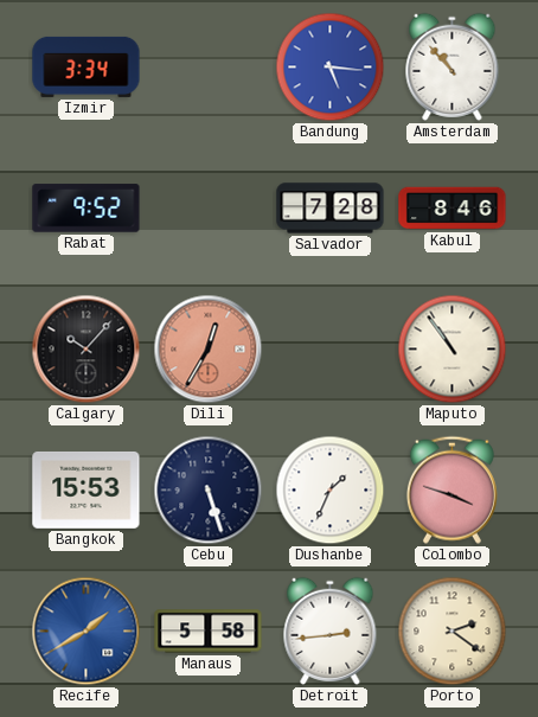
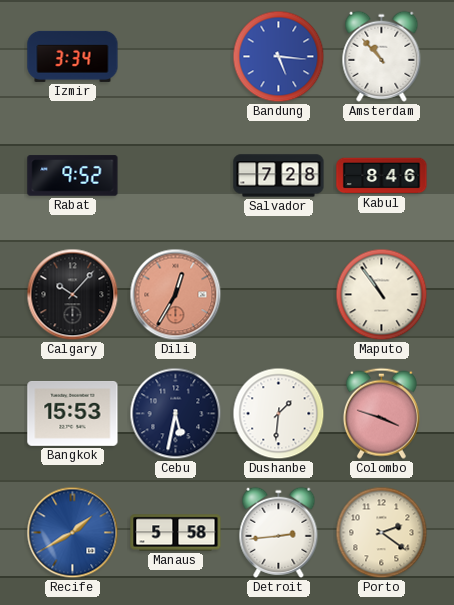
Cebu: 5:27 -> 5:32
Dushanbe: 1:34 -> 1:31
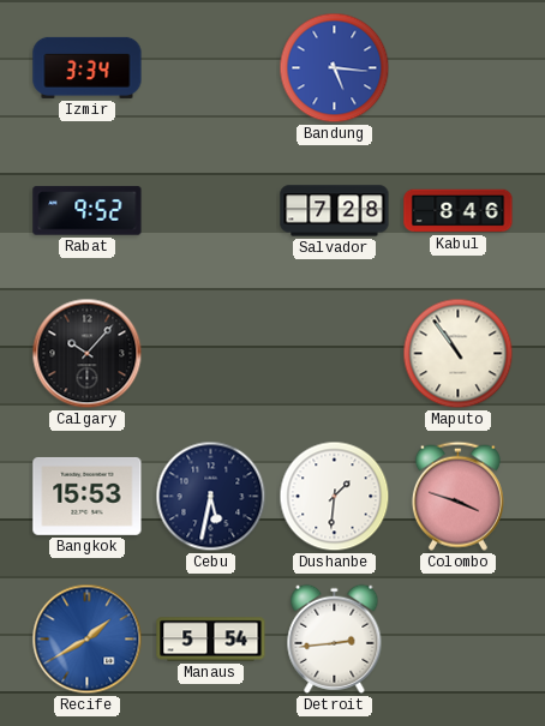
Amsterdam: 10:53 -> none
Dili: 12:35 -> none
Manaus: 5:58 -> 5:54
Porto: 2:21 -> none
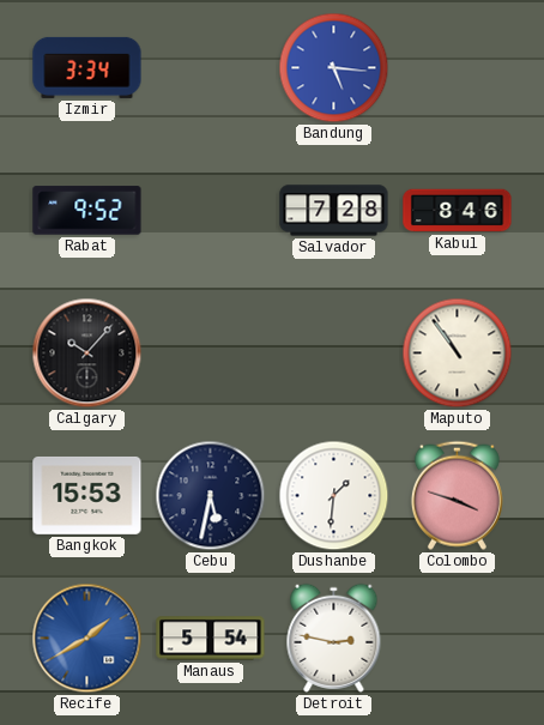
Detroit: 2:44 -> 2:47
